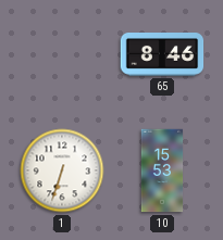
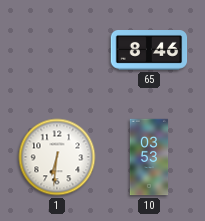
1: 6:33 -> 6:31
10: 15:53 -> 03:53
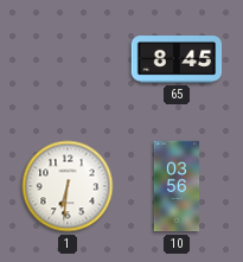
65: 8:46 -> 8:45
10: 03:53 -> 03:56
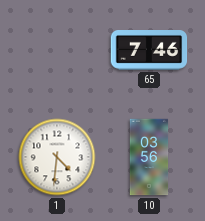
65: 8:45 -> 7:46
1: 6:31 -> 4:31
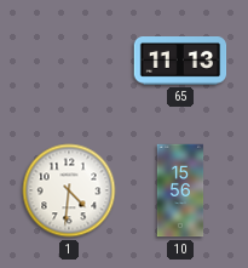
65: 7:46 -> 11:13
10: 03:56 -> 15:56
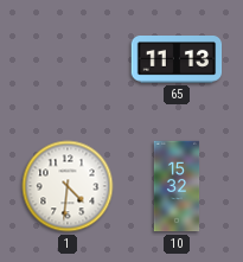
10: 15:56 -> 15:32
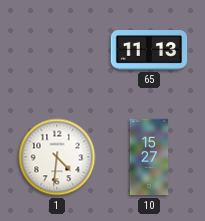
10: 15:32 -> 15:27
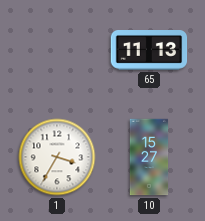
1: 4:31 -> 3:35
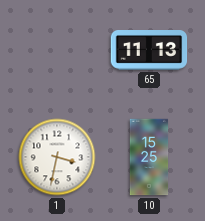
1: 3:35 -> 3:32
10: 15:27 -> 15:25
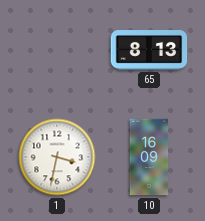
65: 11:13 -> 8:13
10: 15:25 -> 16:09
